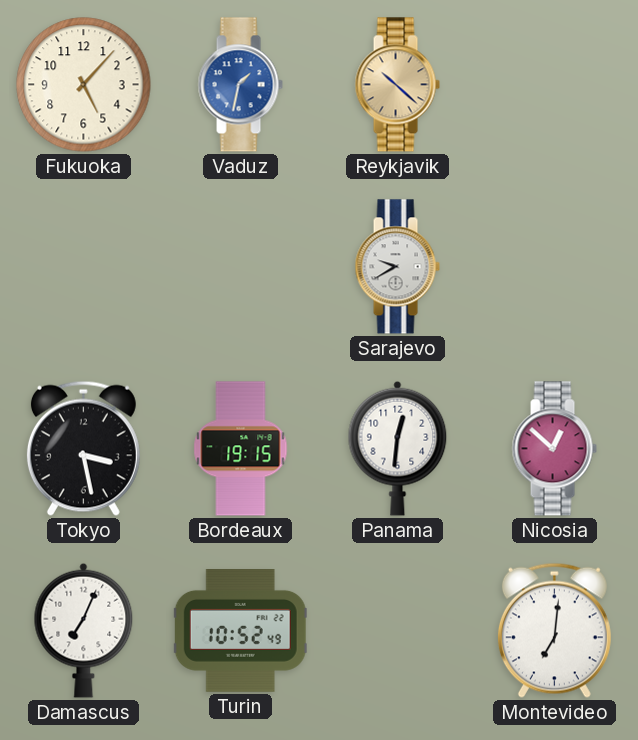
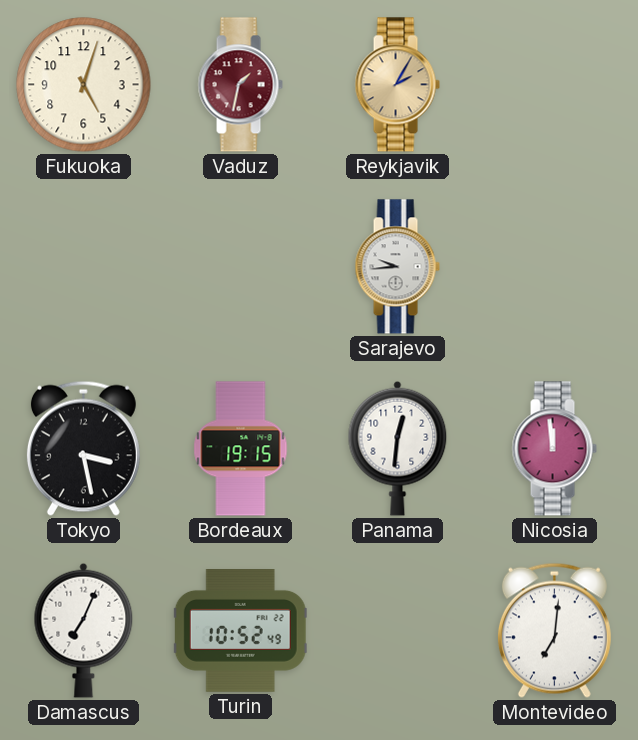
Fukuoka: 5:07 -> 5:03
Vaduz dial: blue -> burgundy
Reykjavik: 10:22 -> 2:05
Sarajevo: 9:40 -> 9:44
Nicosia: 12:52 -> 11:59
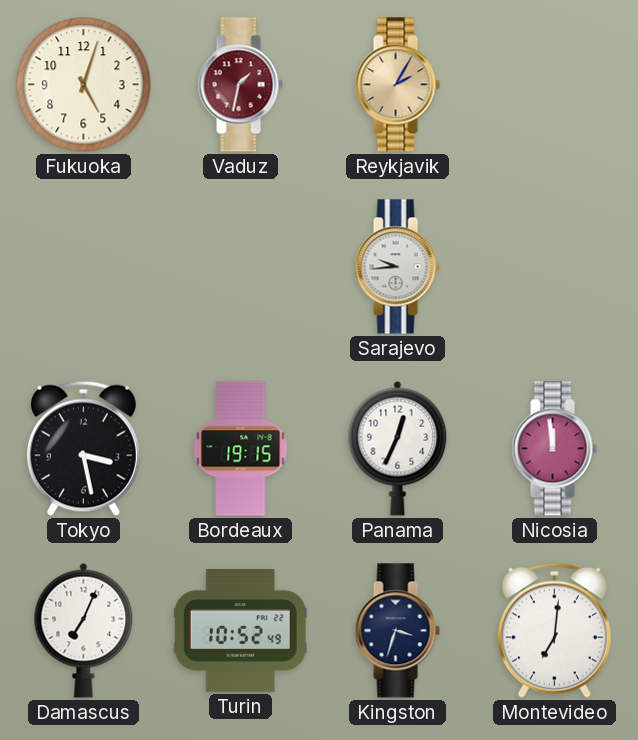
Panama: 12:31 -> 12:34
Kingston: none -> 3:33
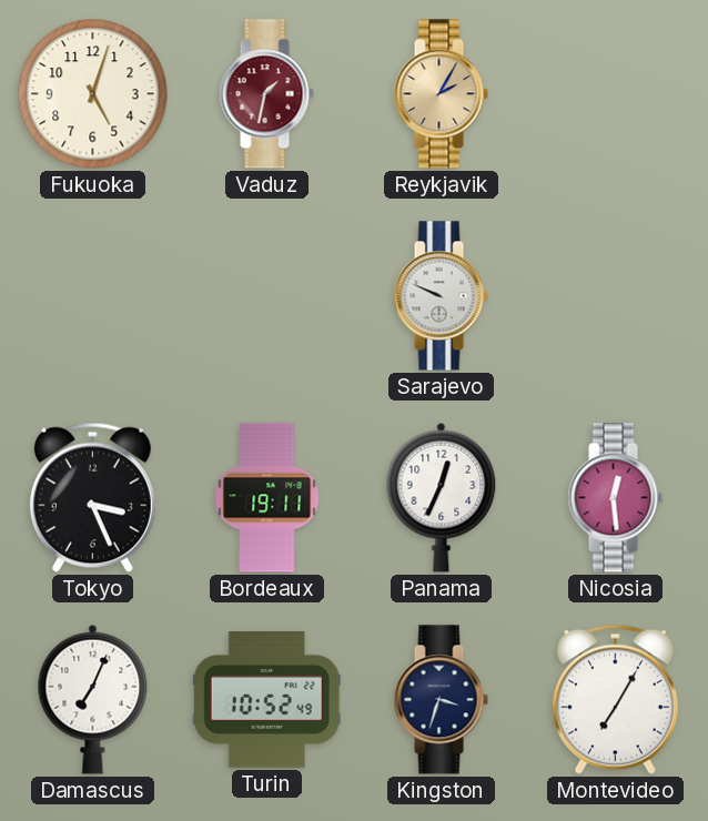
Sarajevo: 9:44 -> 9:49
Tokyo: 3:28 -> 3:26
Bordeaux: 19:15 -> 19:11
Nicosia: 11:59 -> 12:29
Montevideo: 7:01 -> 7:05
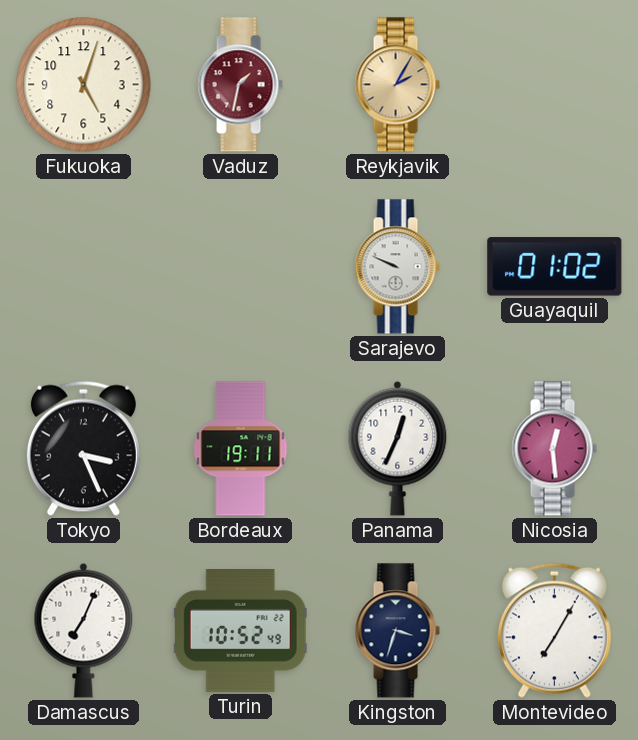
Guayaquil: none -> 01:02
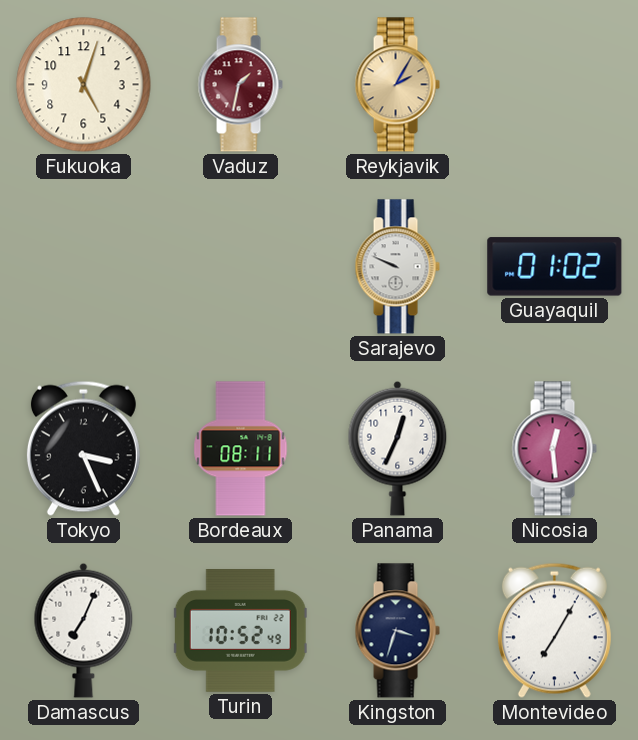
Bordeaux: 19:11 -> 08:11
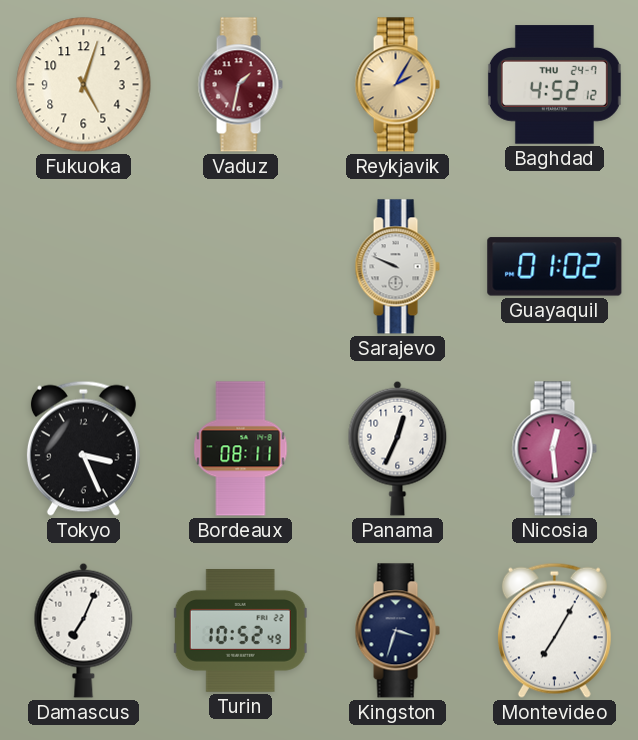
Baghdad: none -> 4:52
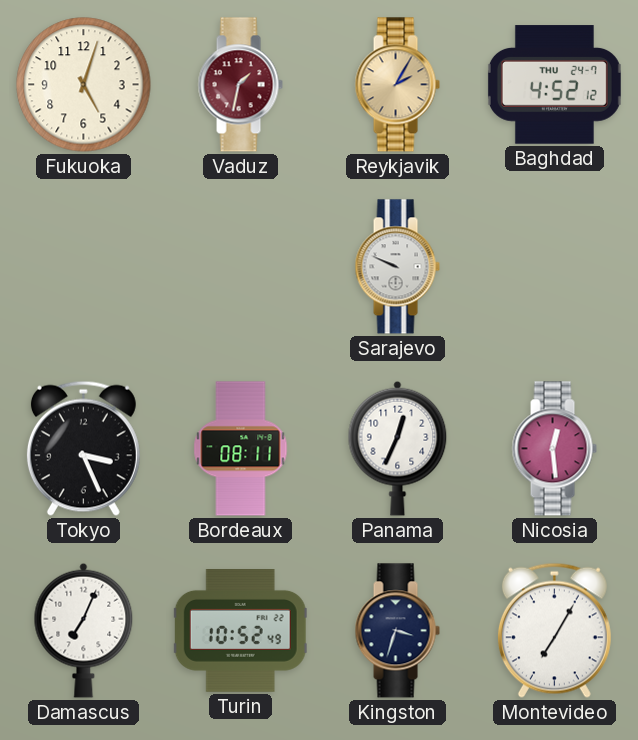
Guayaquil: 01:02 -> none
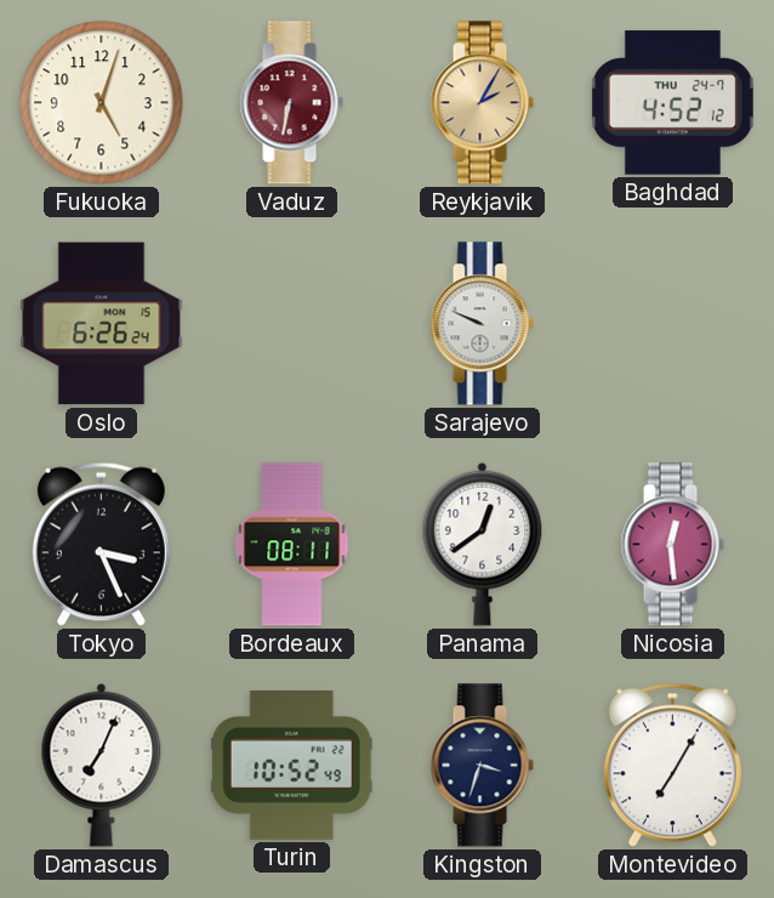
Vaduz: 1:32 -> 6:32
Oslo: none -> 6:26
Panama: 12:34 -> 12:39
